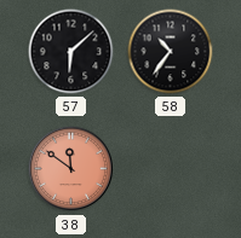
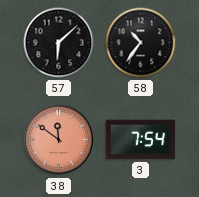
3: none -> 7:54
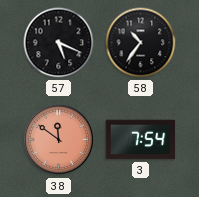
57: 6:08 -> 5:19
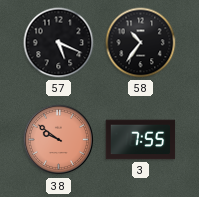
38: 11:51 -> 9:51
3: 7:54 -> 7:55
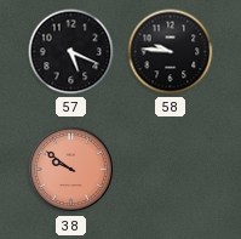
58: 10:36 -> 9:46
3: 7:55 -> none
